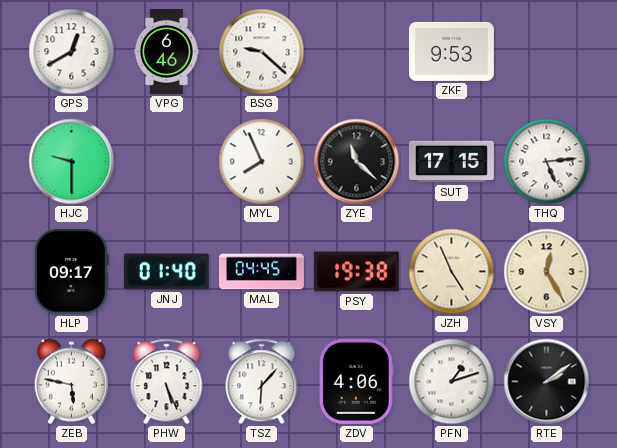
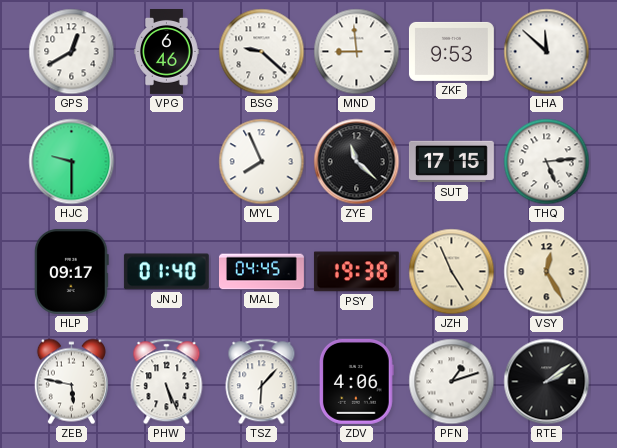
MND: none -> 8:59
LHA: none -> 11:52
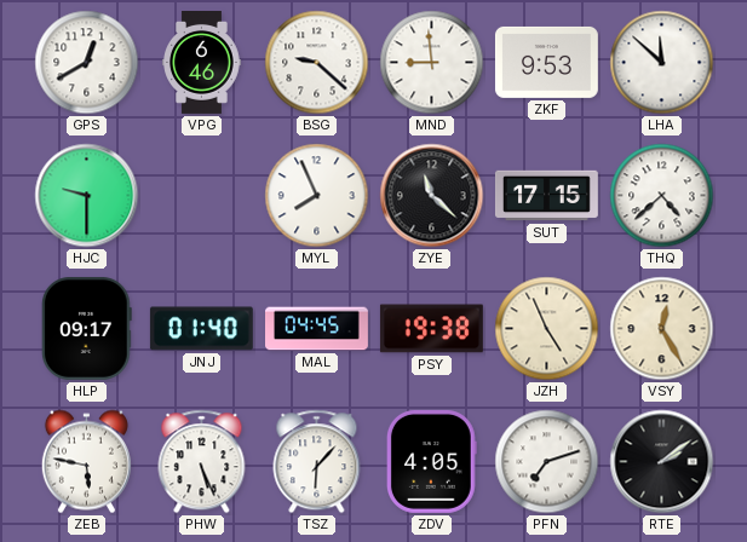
THQ: 5:14 -> 4:38
ZDV: 4:06 -> 4:05
PFN: 1:12 -> 7:12
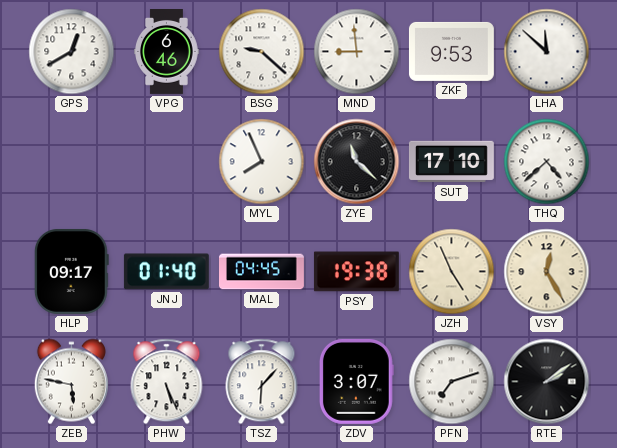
HJC: 9:30 -> none
SUT: 17:15 -> 17:10
ZDV: 4:05 -> 3:07
